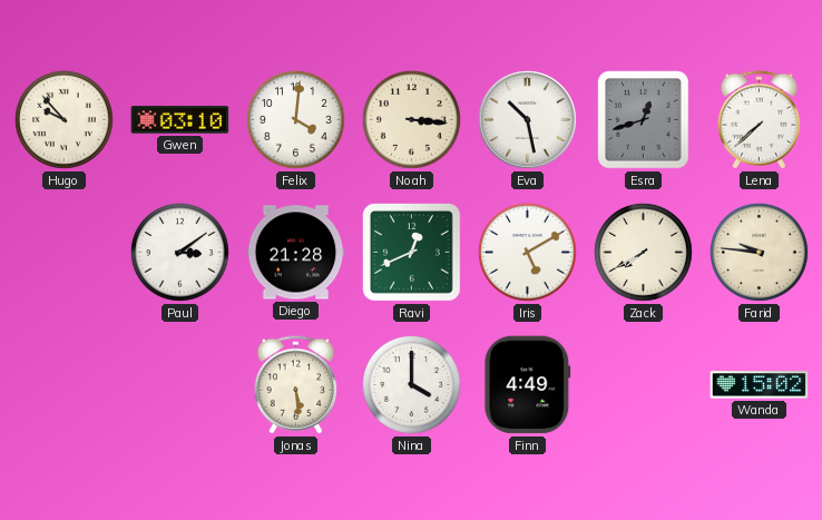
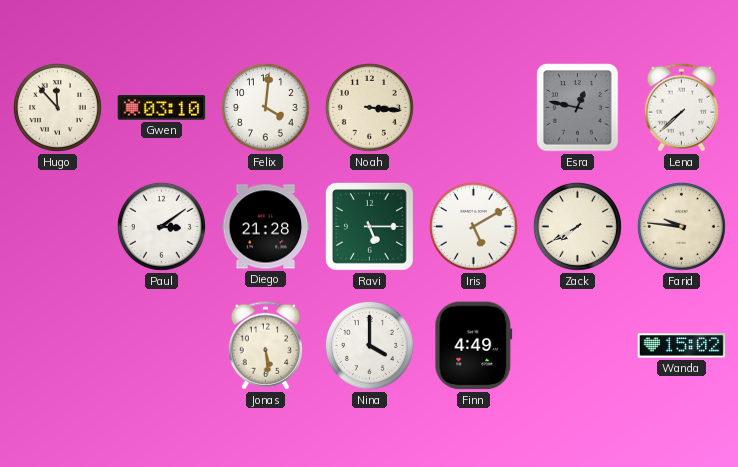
Hugo: 9:53 -> 11:53
Eva: 10:28 -> none
Esra: 12:42 -> 12:47
Ravi: 12:41 -> 5:15
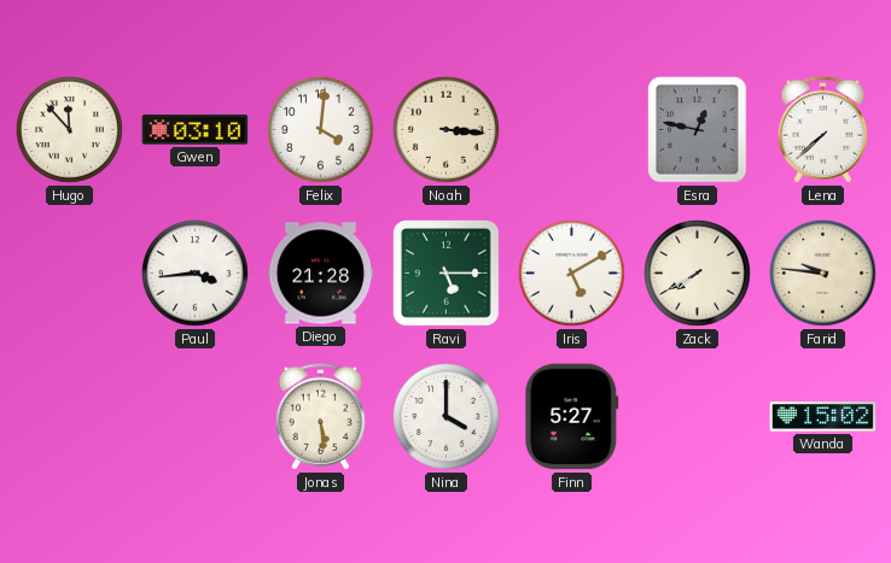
Paul: 3:09 -> 3:44
Finn: 4:49 -> 5:27
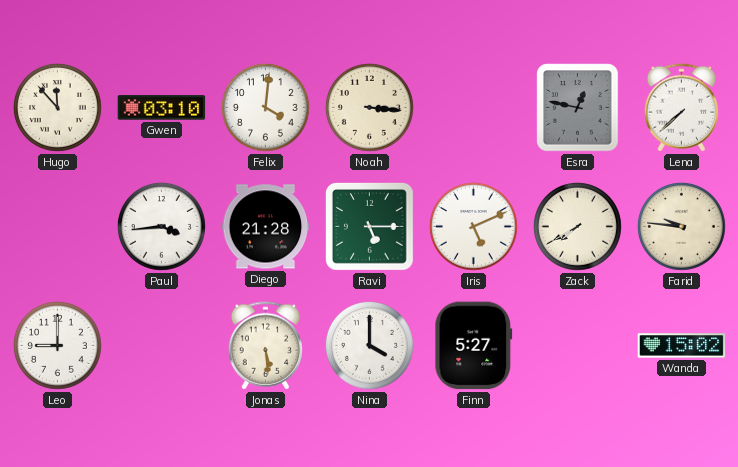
Iris: 5:10 -> 5:11
Leo: none -> 9:00
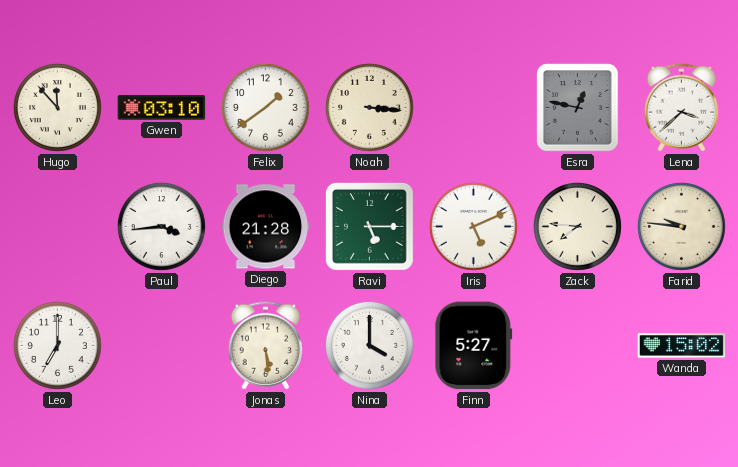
Felix: 4:01 -> 1:39
Lena: 7:38 -> 3:38
Zack: 7:40 -> 7:46
Leo: 9:00 -> 7:00
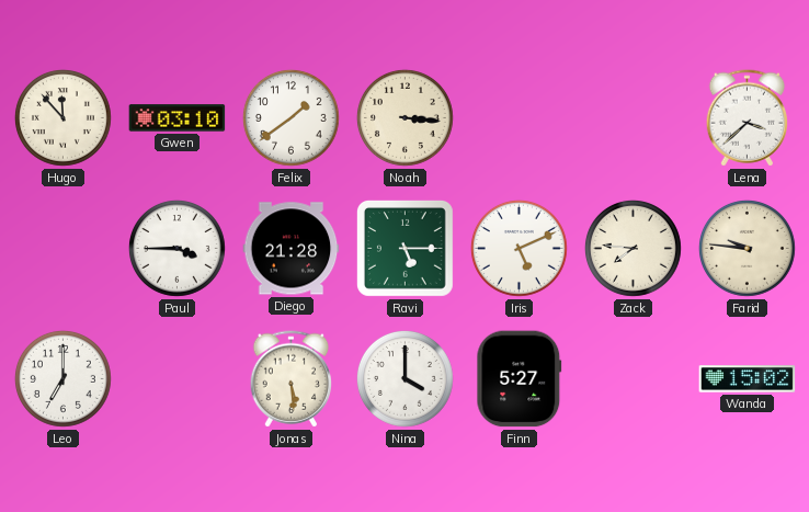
Esra: 12:47 -> none
Paul: 3:44 -> 3:45
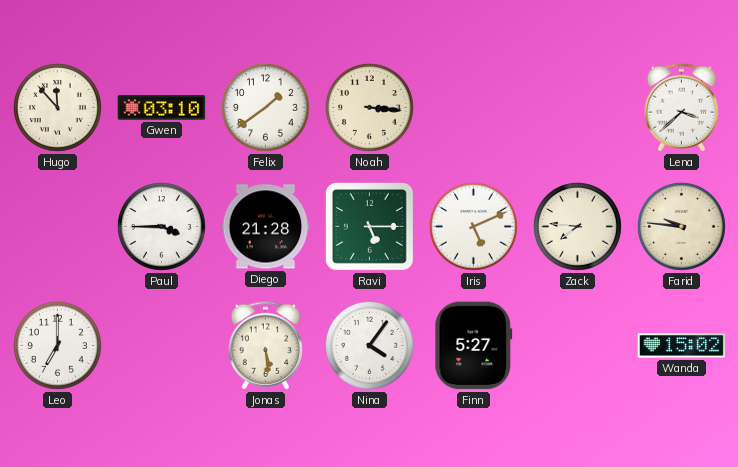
Nina: 4:00 -> 4:06
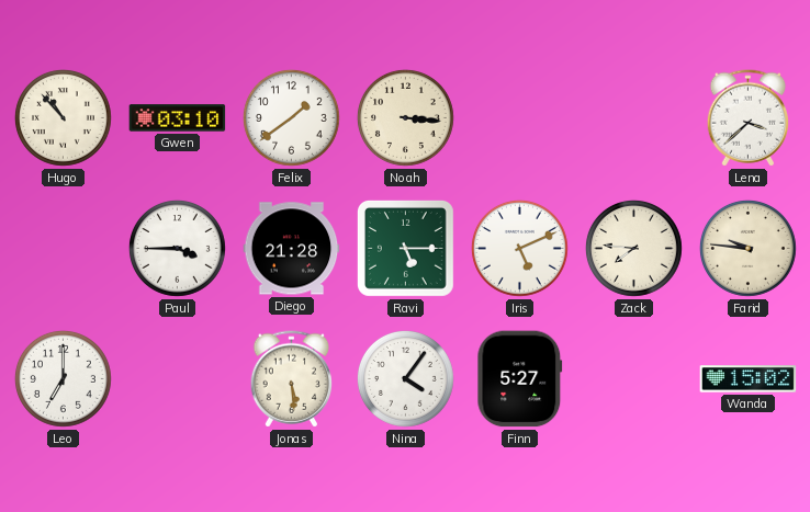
Hugo: 11:53 -> 10:53
